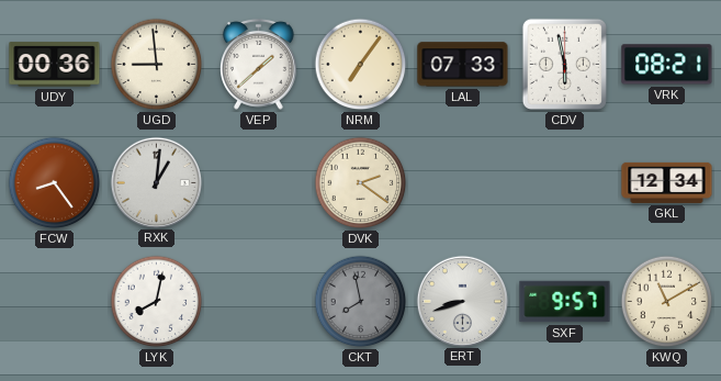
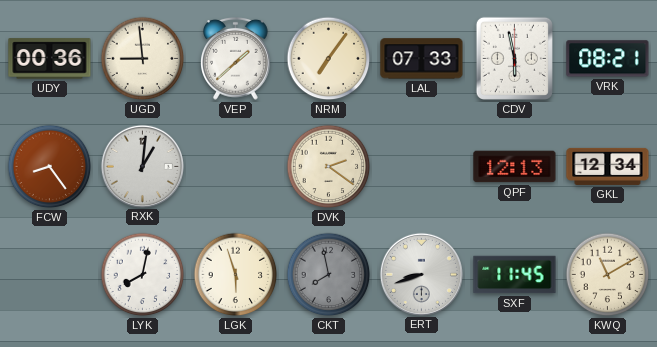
QPF: none -> 12:13
LGK: none -> 5:57
SXF: 9:57 -> 11:45
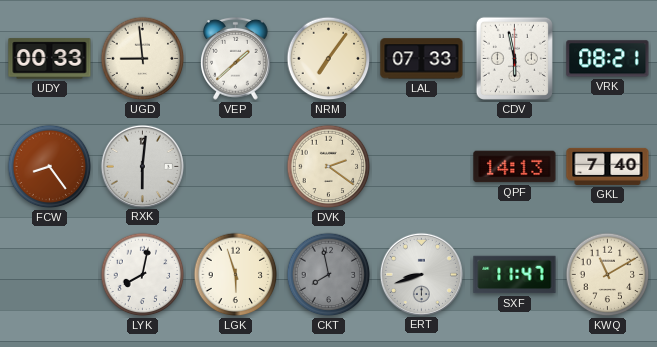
UDY: 00:36 -> 00:33
RXK: 1:01 -> 6:01
QPF: 12:13 -> 14:13
GKL: 12:34 -> 7:40
SXF: 11:45 -> 11:47
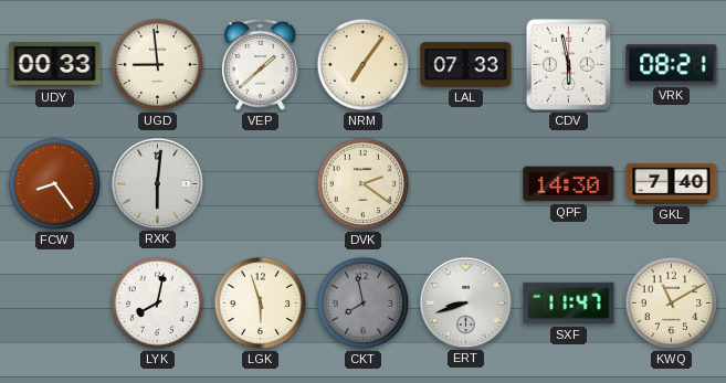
QPF: 14:13 -> 14:30
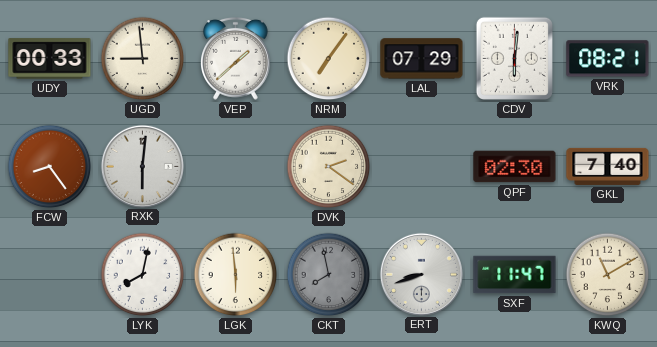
LAL: 07:33 -> 07:29
CDV: 5:58 -> 6:01
QPF: 14:30 -> 02:30
LGK: 5:57 -> 5:59
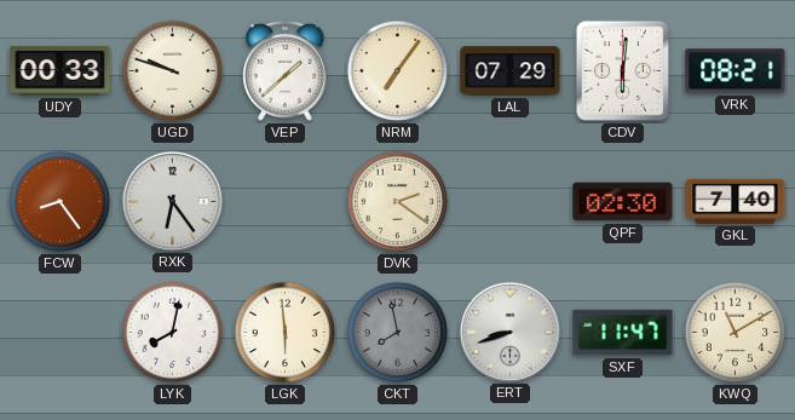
UGD: 8:59 -> 9:48
RXK: 6:01 -> 6:24
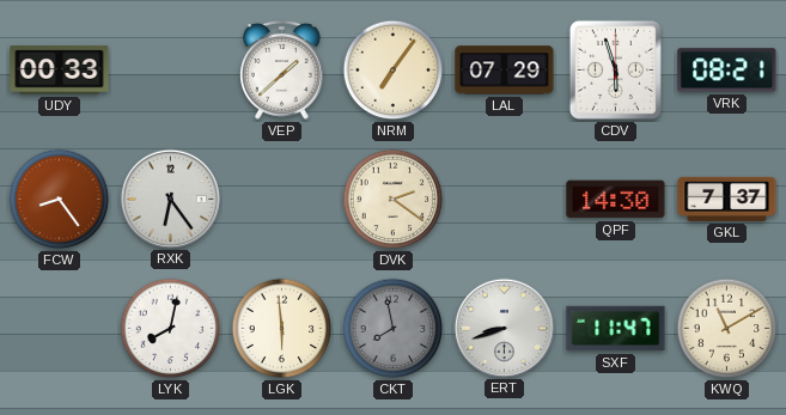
UGD: 9:48 -> none
CDV: 6:01 -> 5:57
QPF: 02:30 -> 14:30
GKL: 7:40 -> 7:37
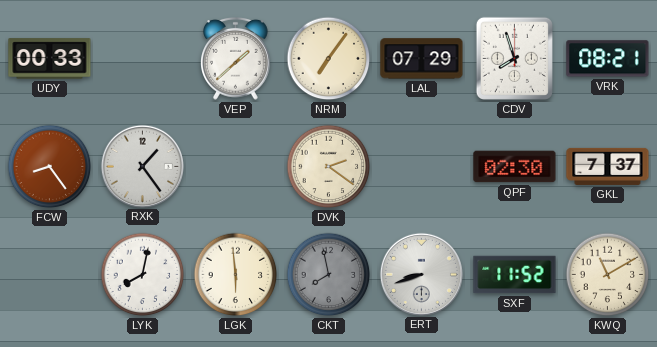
CDV: 5:57 -> 7:57
RXK: 6:24 -> 1:24
QPF: 14:30 -> 02:30
SXF: 11:47 -> 11:52
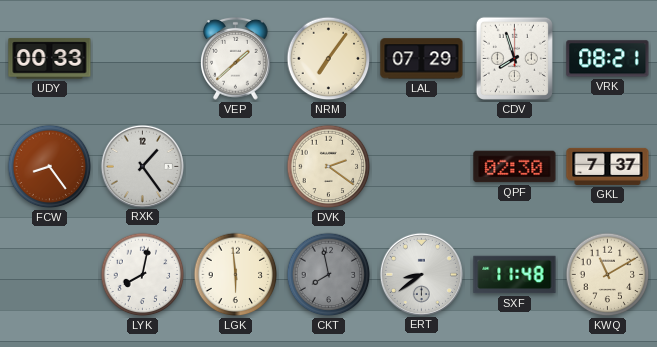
ERT: 8:42 -> 8:39
SXF: 11:52 -> 11:48
